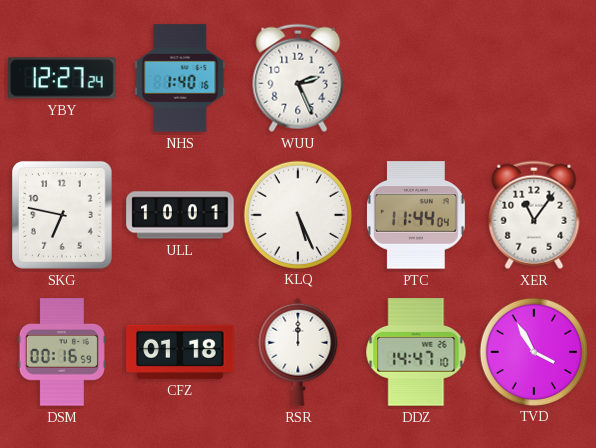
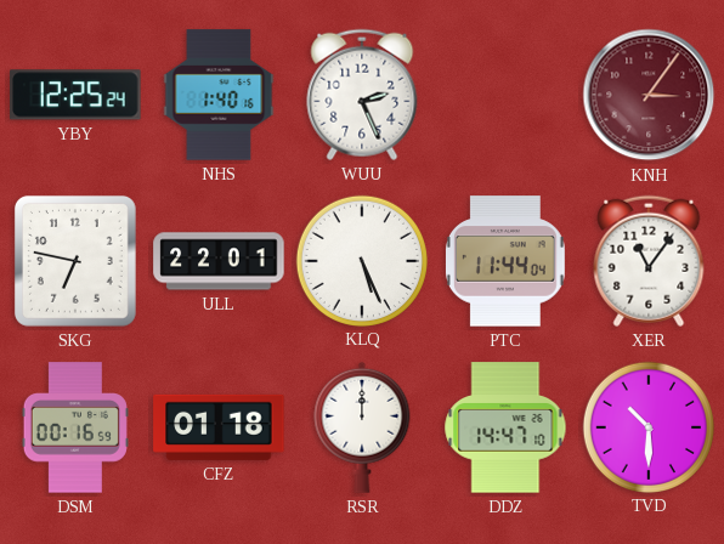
YBY: 12:27 -> 12:25
KNH: none -> 3:06
ULL: 10:01 -> 22:01
TVD: 3:55 -> 10:30
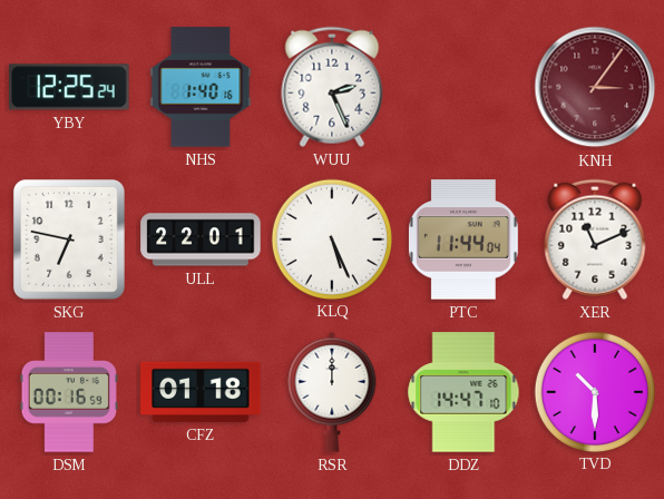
XER: 11:06 -> 11:11
